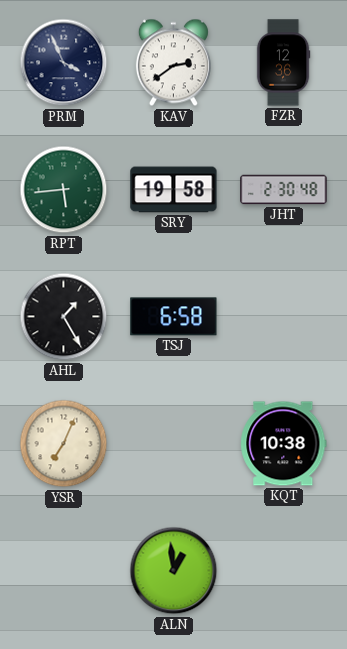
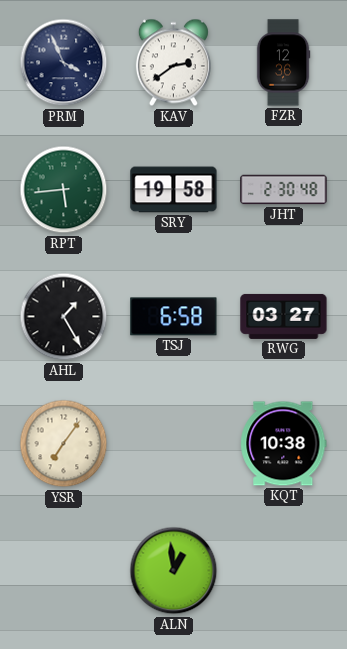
RWG: none -> 03:27
YSR: 7:04 -> 7:06
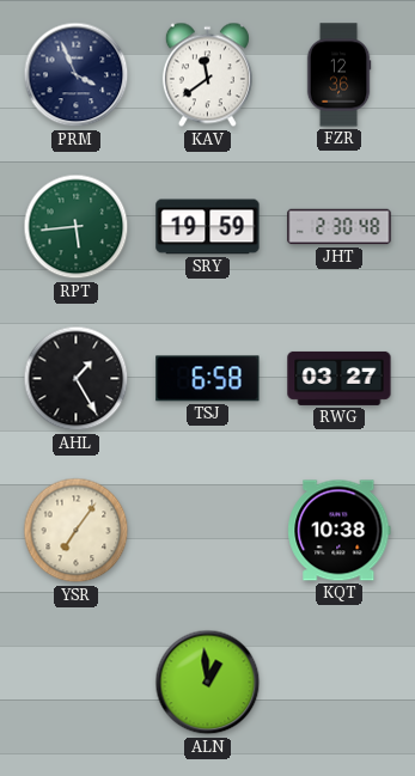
KAV: 2:39 -> 11:39
SRY: 19:58 -> 19:59
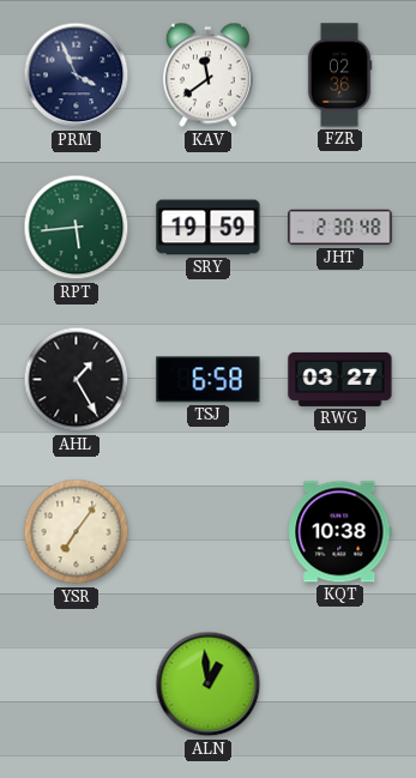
FZR: 12:36 -> 02:36
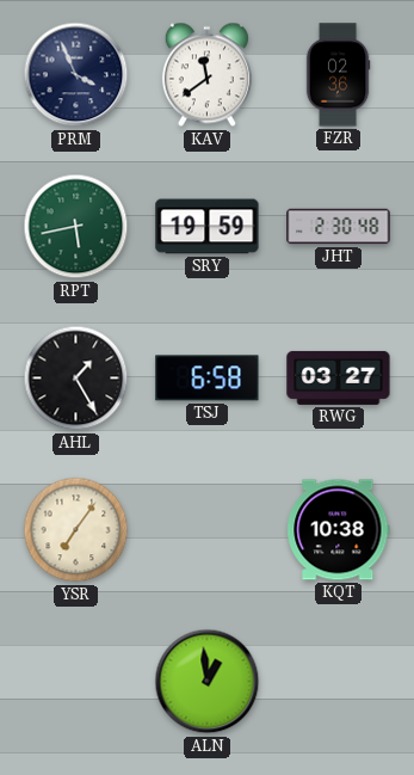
RPT: 5:44 -> 5:43
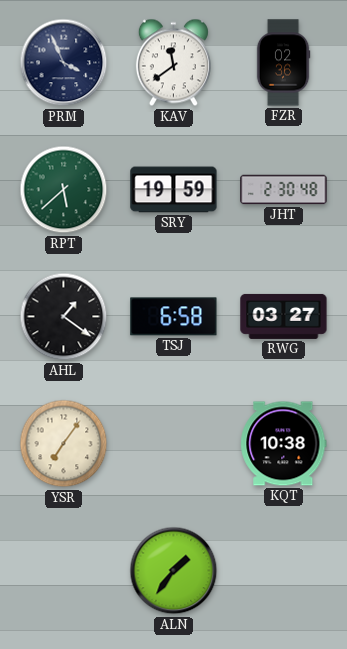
RPT: 5:43 -> 5:38
AHL: 1:25 -> 1:21
ALN: 12:59 -> 1:36
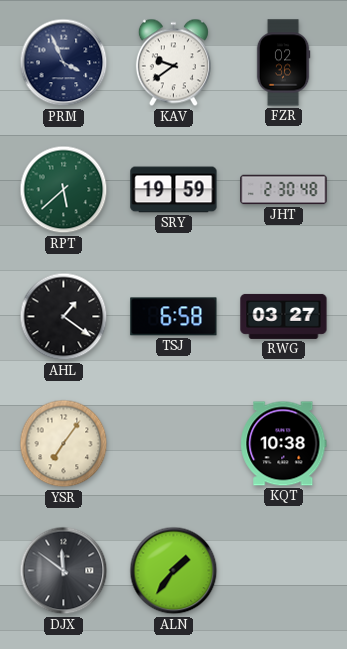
KAV: 11:39 -> 9:39
DJX: none -> 11:51
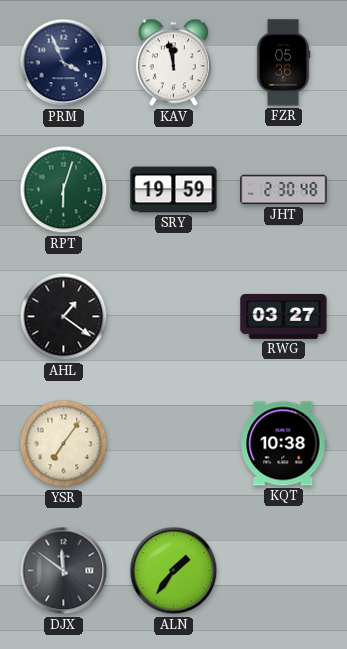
KAV: 9:39 -> 11:58
FZR: 02:36 -> 05:36
RPT: 5:38 -> 6:03
TSJ: 6:58 -> none
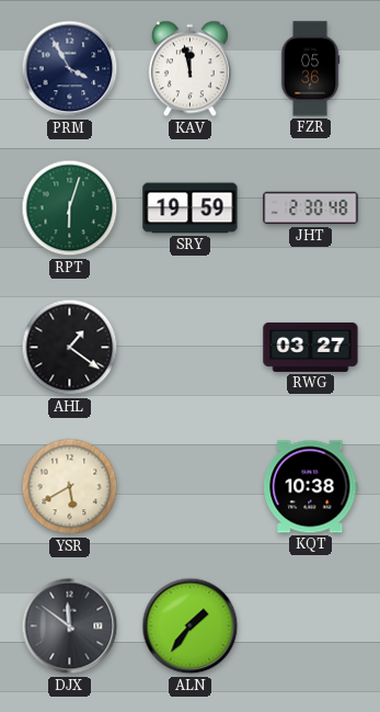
PRM: 3:56 -> 3:55
YSR: 7:06 -> 5:40
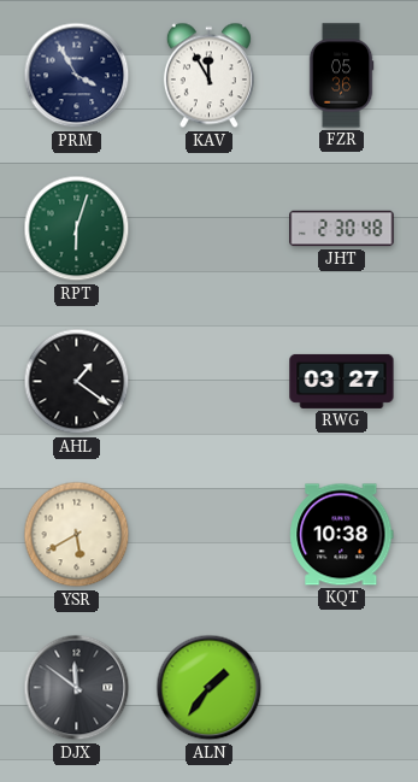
KAV: 11:58 -> 11:55
SRY: 19:59 -> none
